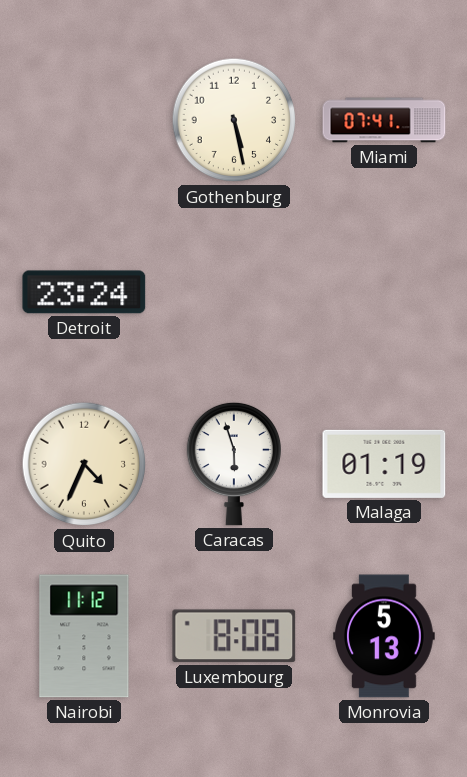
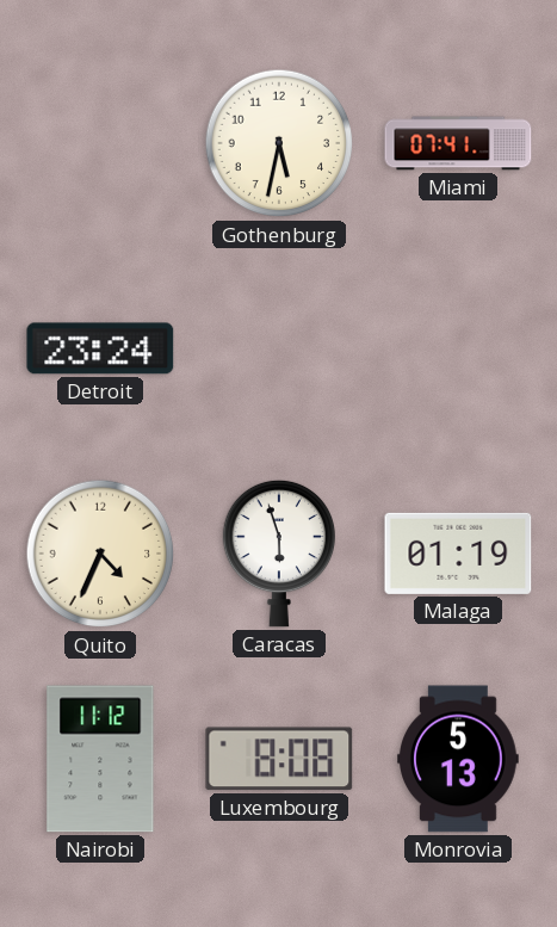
Gothenburg: 5:28 -> 5:32
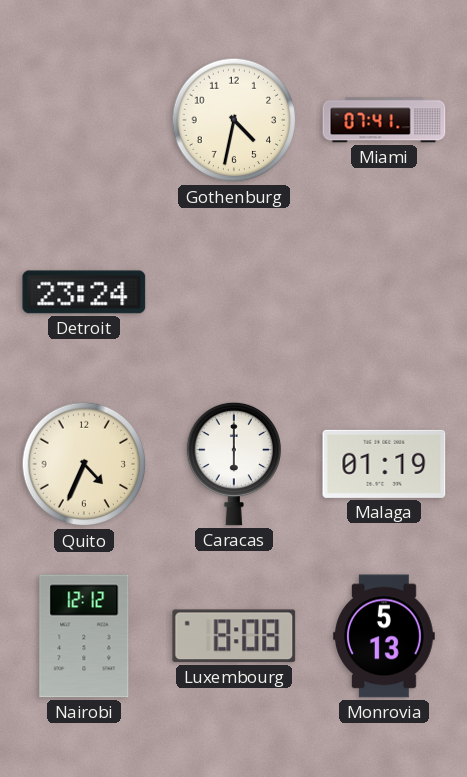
Gothenburg: 5:32 -> 4:32
Caracas: 5:57 -> 6:00
Nairobi: 11:12 -> 12:12
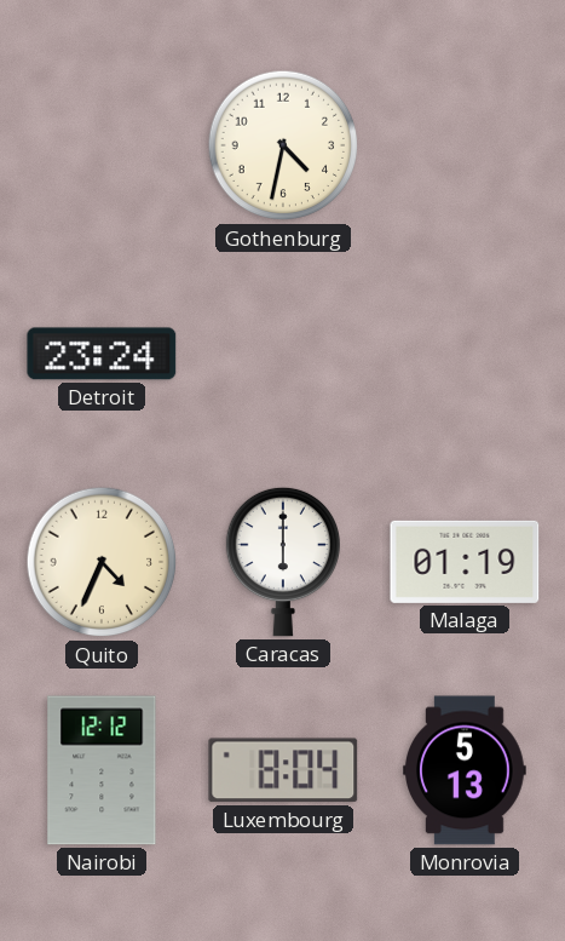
Miami: 07:41 -> none
Luxembourg: 8:08 -> 8:04
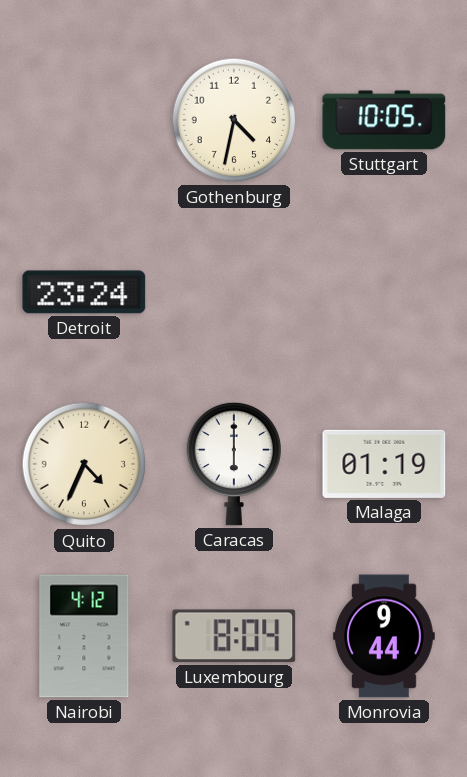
Stuttgart: none -> 10:05
Nairobi: 12:12 -> 4:12
Monrovia: 5:13 -> 9:44
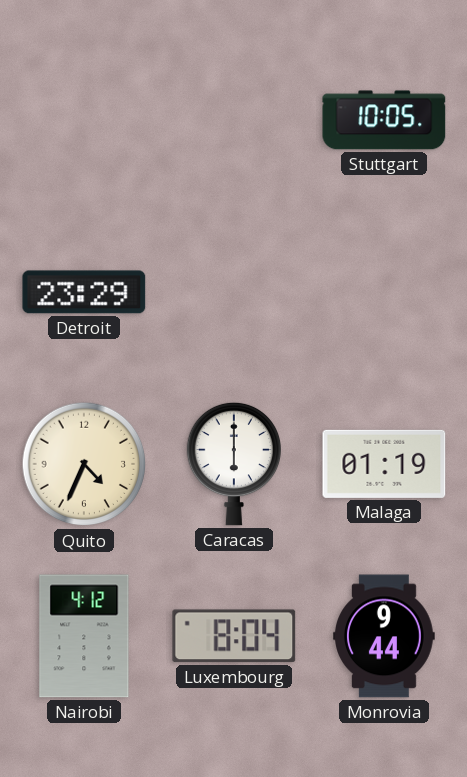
Gothenburg: 4:32 -> none
Detroit: 23:24 -> 23:29
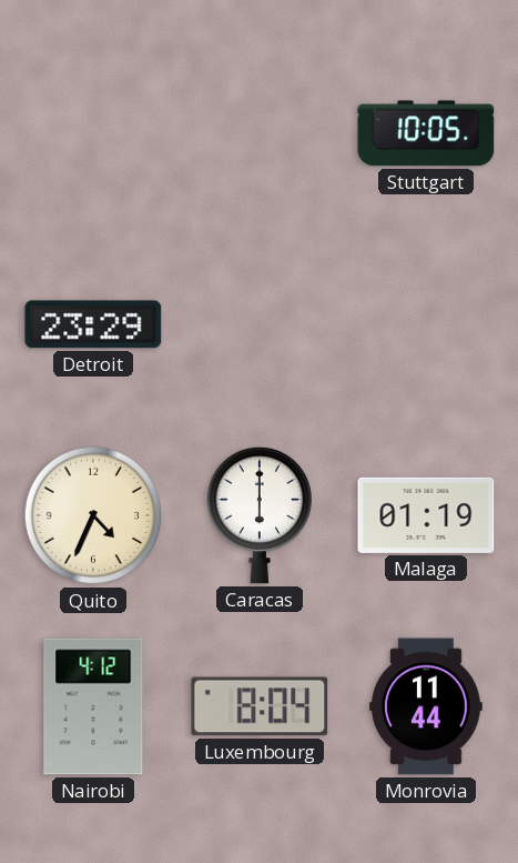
Monrovia: 9:44 -> 11:44
